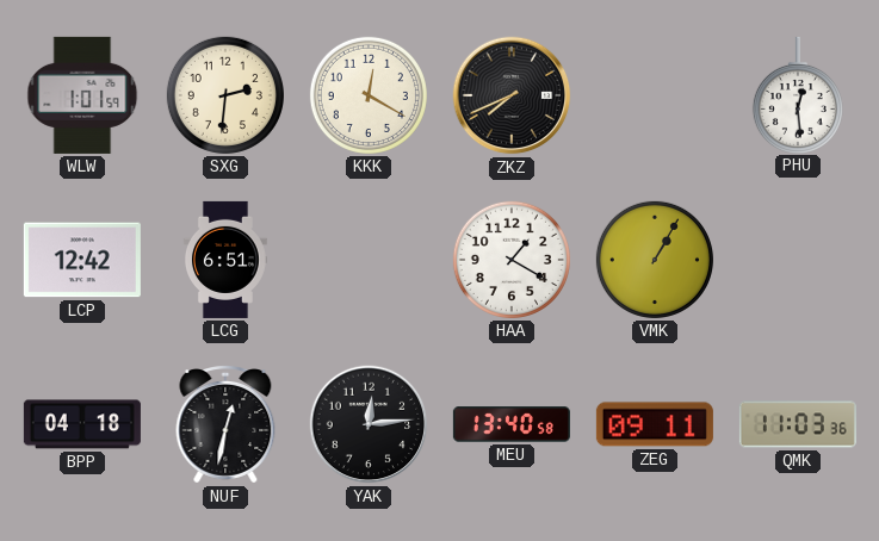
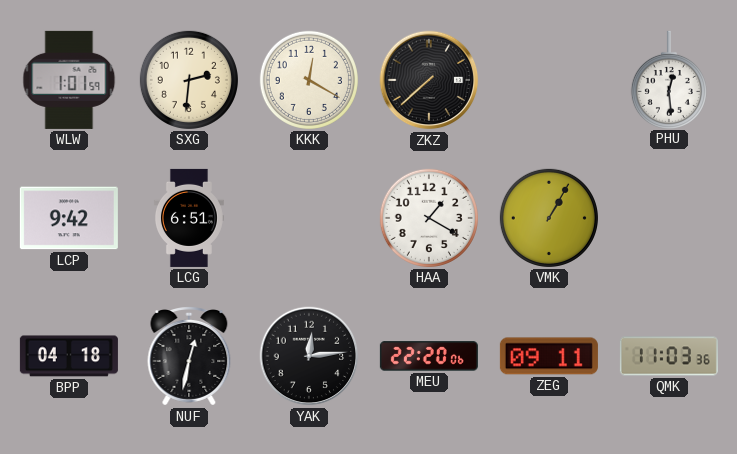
ZKZ: 7:41 -> 7:38
LCP: 12:42 -> 9:42
MEU: 13:40 -> 22:20
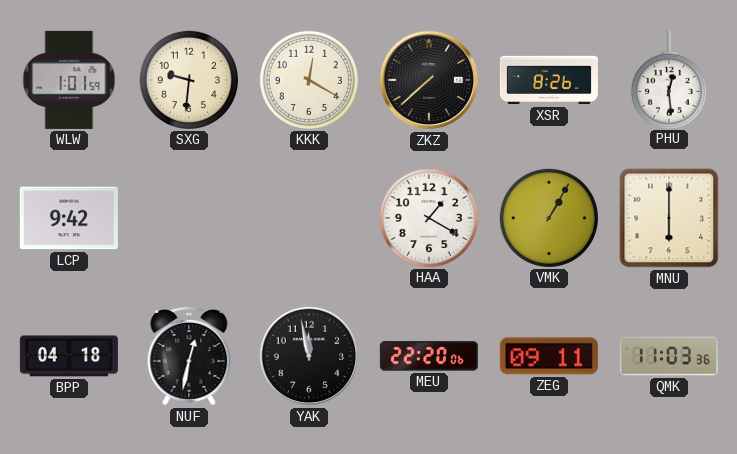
SXG: 2:31 -> 9:31
XSR: none -> 8:26
LCG: 6:51 -> none
MNU: none -> 6:00
YAK: 12:14 -> 11:58
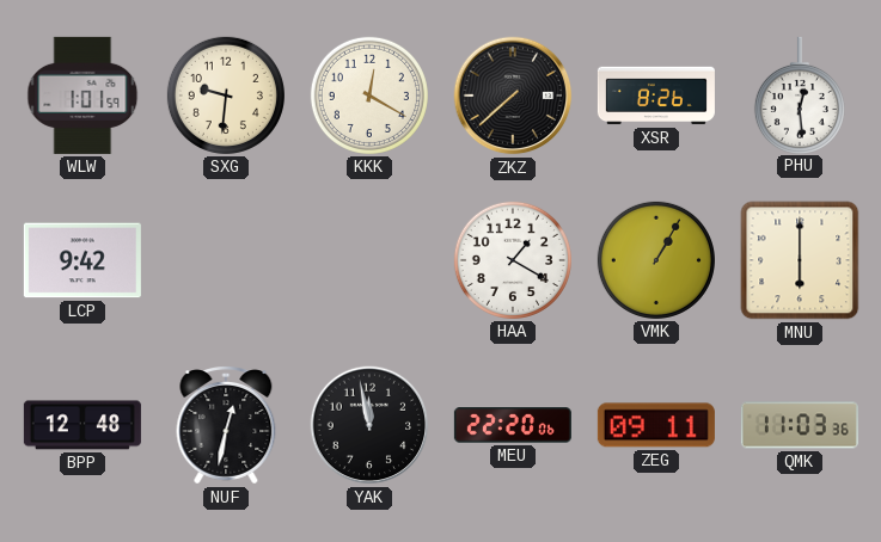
BPP: 04:18 -> 12:48
